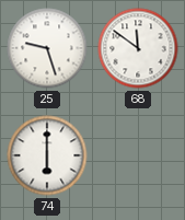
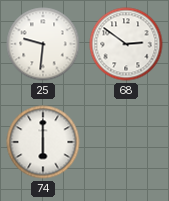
25: 9:27 -> 9:31
68: 11:51 -> 2:51
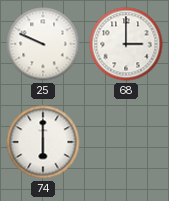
25: 9:31 -> 9:49
68: 2:51 -> 3:00
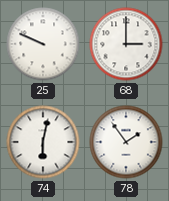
74: 6:00 -> 6:02
78: none -> 1:54
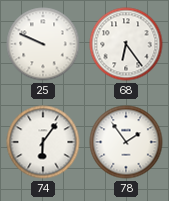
68: 3:00 -> 6:24
74: 6:02 -> 6:06
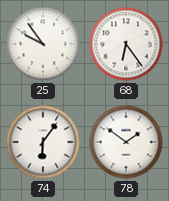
25: 9:49 -> 9:54
78: 1:54 -> 1:51
